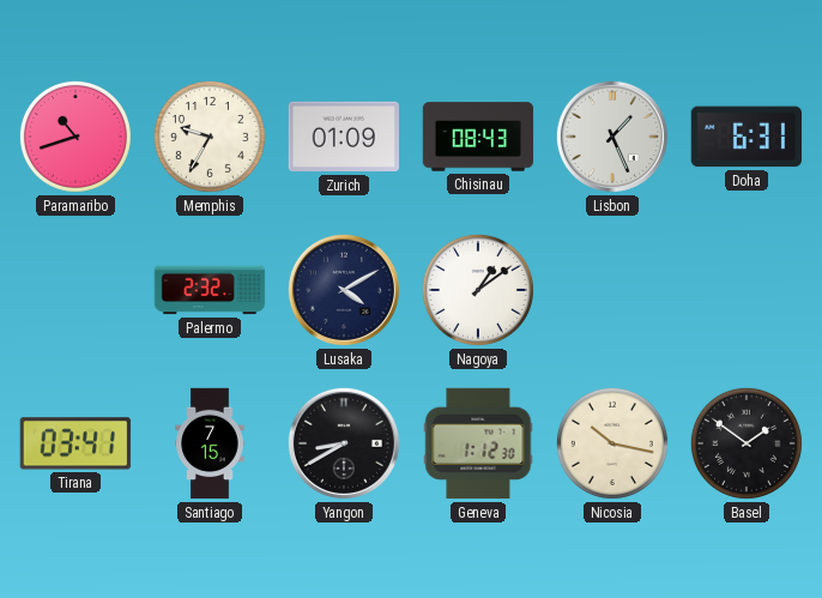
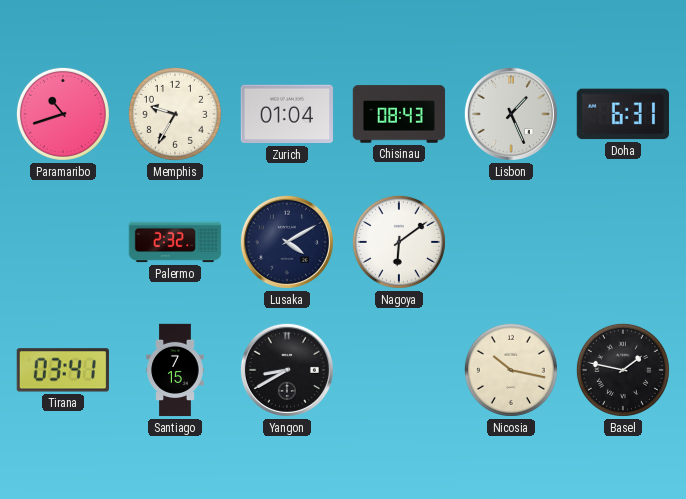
Zurich: 01:09 -> 01:04
Nagoya: 1:09 -> 6:09
Geneva: 1:12 -> none
Basel: 1:51 -> 1:47
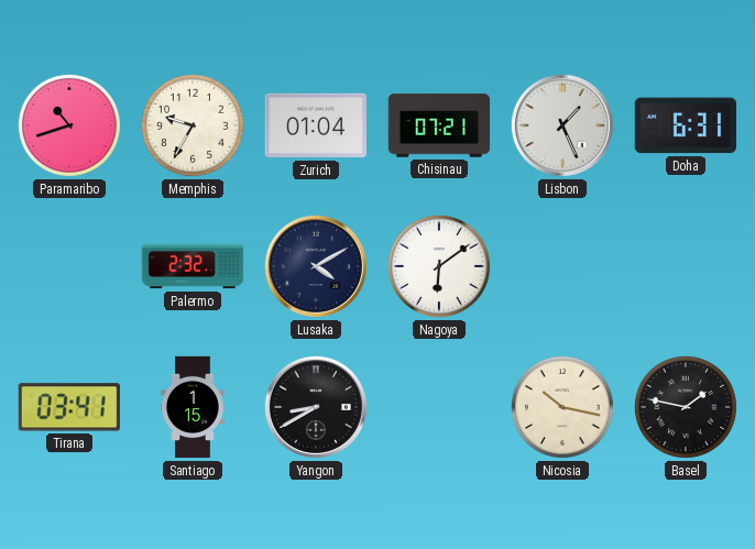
Chisinau: 08:43 -> 07:21
Santiago: 7:15 -> 1:15
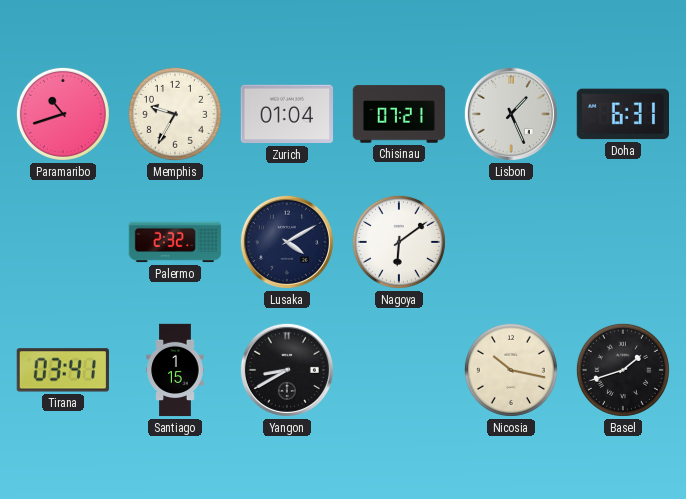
Basel: 1:47 -> 1:42
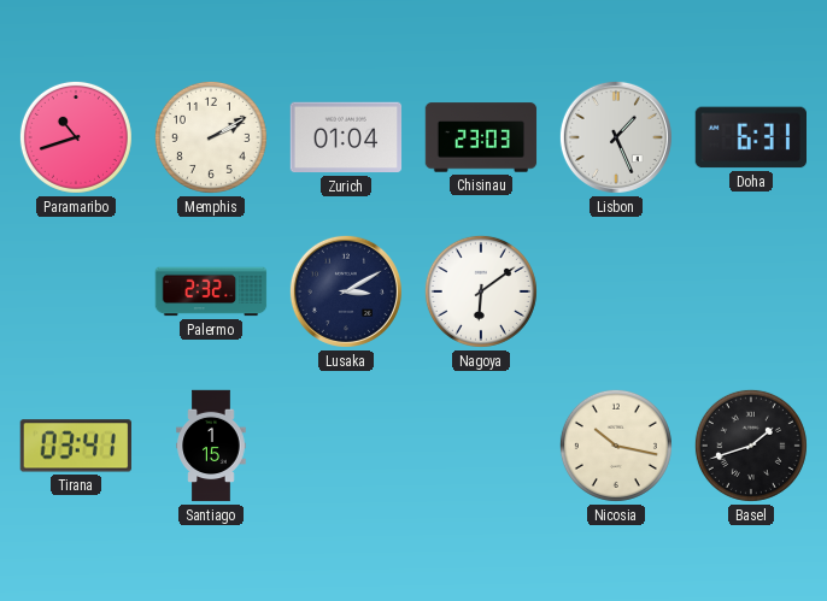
Memphis: 9:35 -> 2:10
Chisinau: 07:21 -> 23:03
Lusaka: 4:10 -> 3:10
Yangon: 8:40 -> none
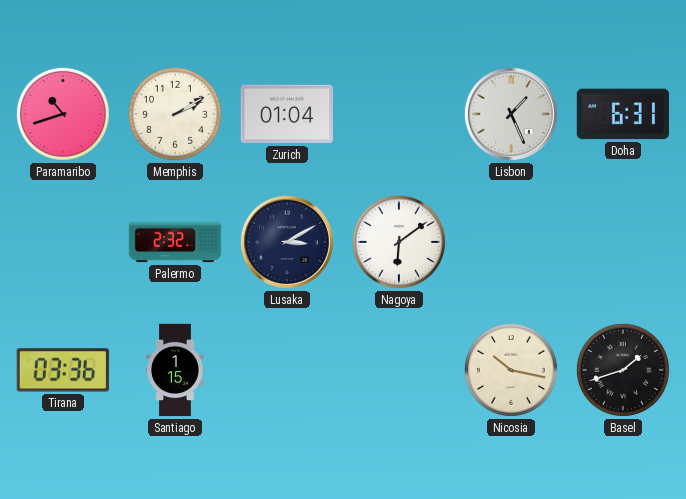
Chisinau: 23:03 -> none
Tirana: 03:41 -> 03:36
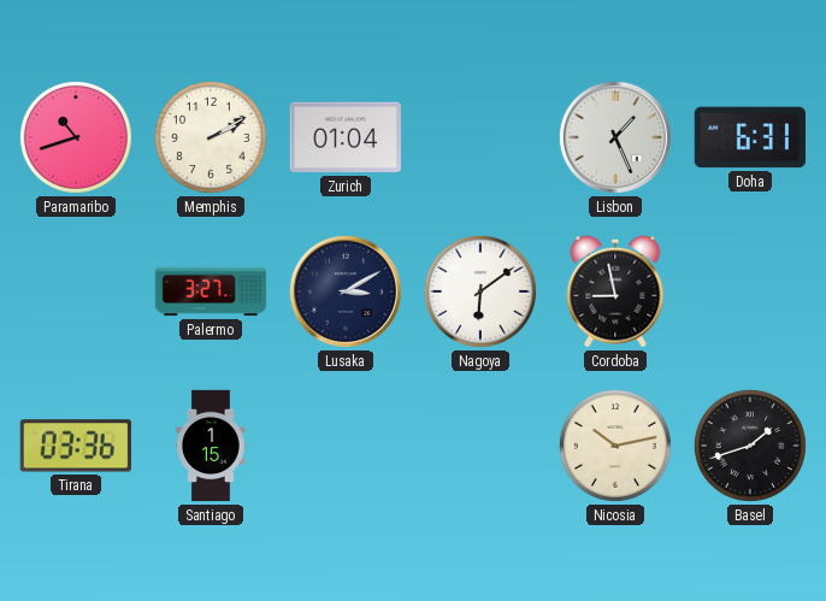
Palermo: 2:32 -> 3:27
Cordoba: none -> 8:58
Nicosia: 10:17 -> 10:13
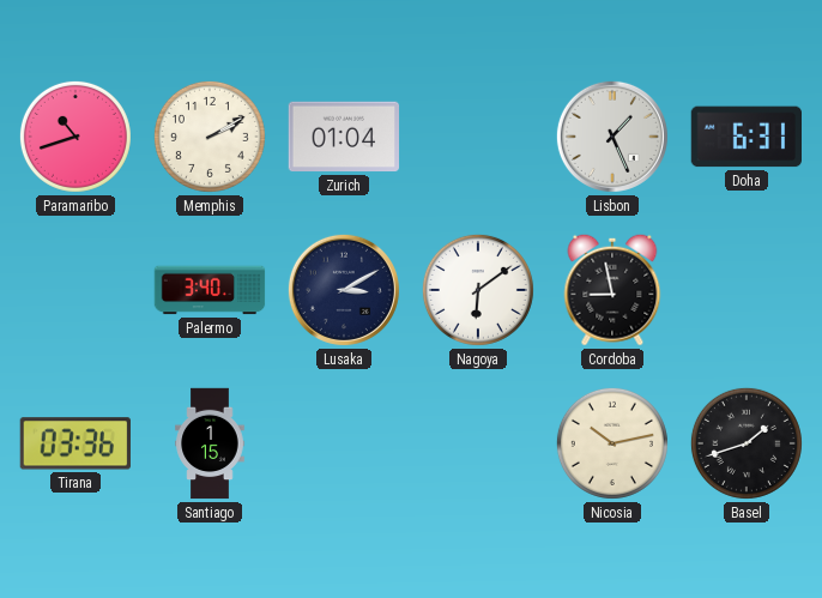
Palermo: 3:27 -> 3:40
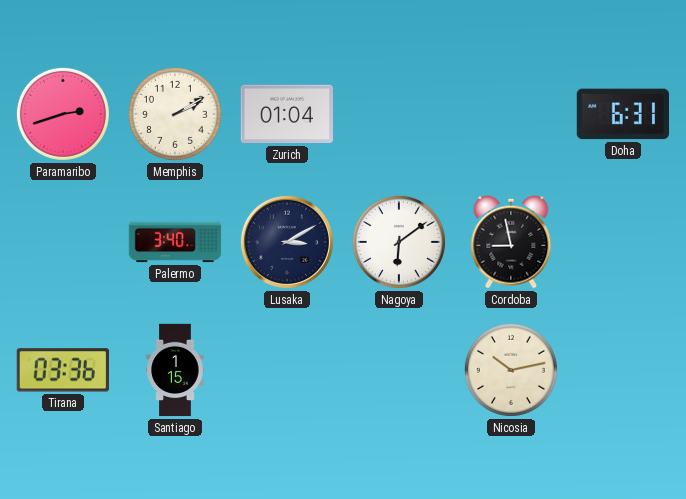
Paramaribo: 10:42 -> 2:42
Lisbon: 1:26 -> none
Basel: 1:42 -> none
